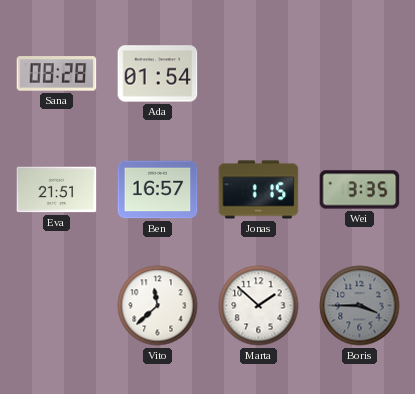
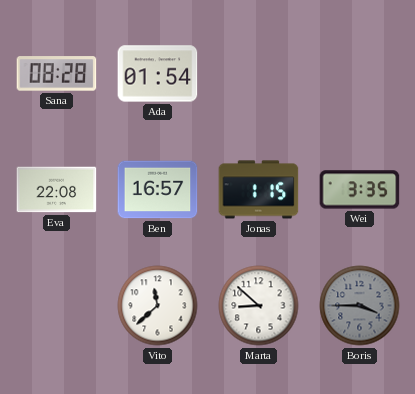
Eva: 21:51 -> 22:08
Marta: 1:52 -> 8:52
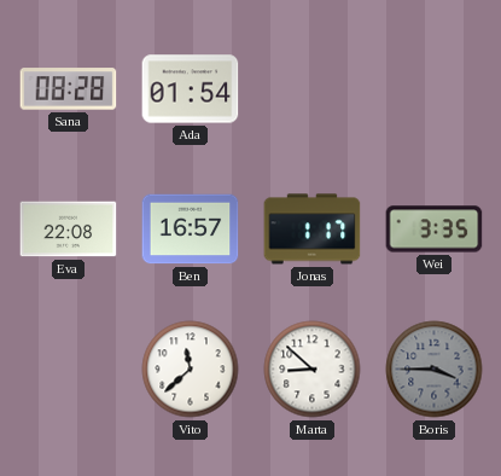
Jonas: 1:15 -> 1:17
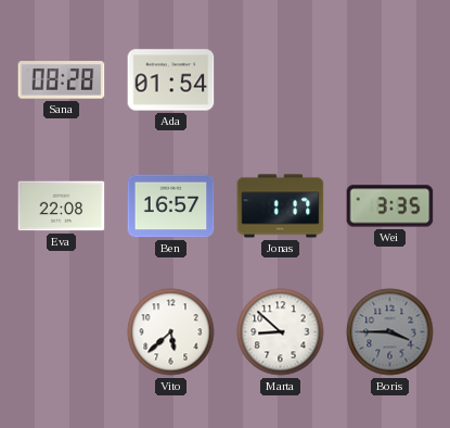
Vito: 11:38 -> 5:38
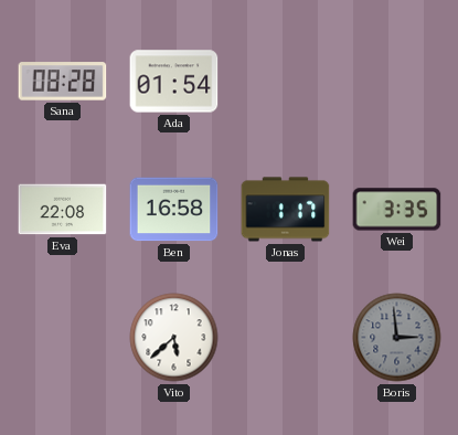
Ben: 16:57 -> 16:58
Marta: 8:52 -> none
Boris: 3:45 -> 2:59
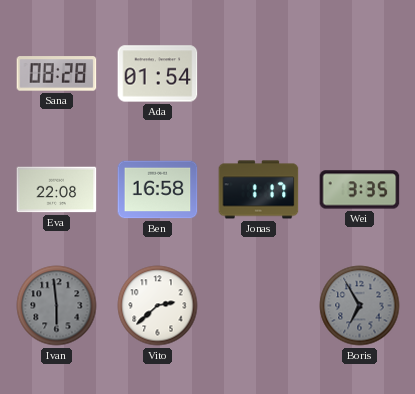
Ivan: none -> 5:59
Vito: 5:38 -> 2:38
Boris: 2:59 -> 6:55
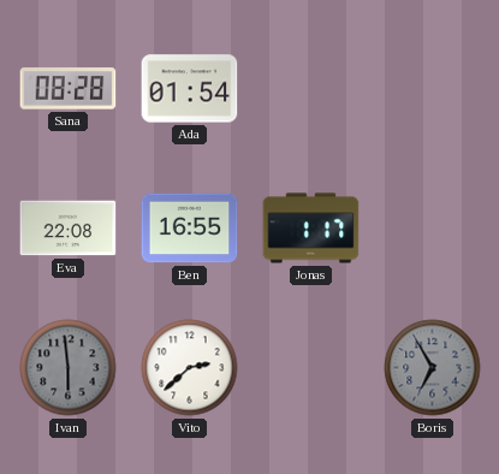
Ben: 16:58 -> 16:55
Wei: 3:35 -> none
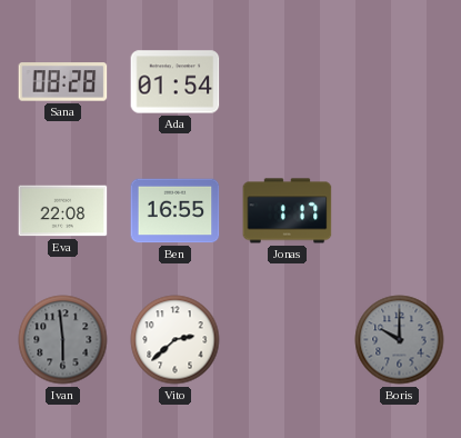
Boris: 6:55 -> 10:00
